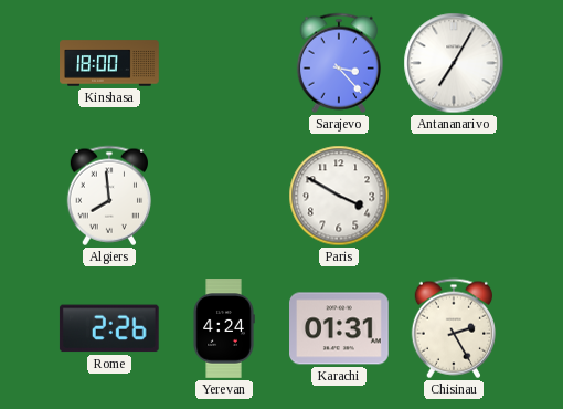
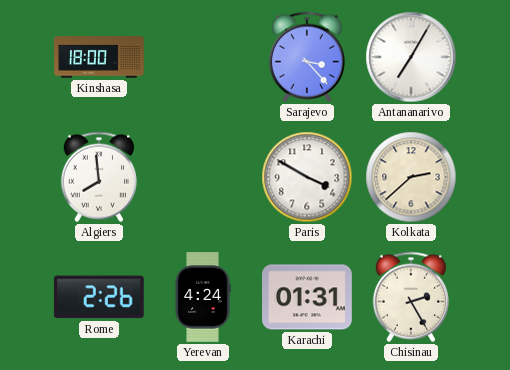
Kolkata: none -> 2:38
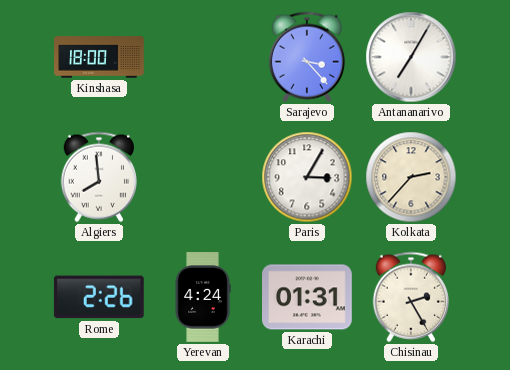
Paris: 3:50 -> 3:05
Kolkata: 2:38 -> 2:37
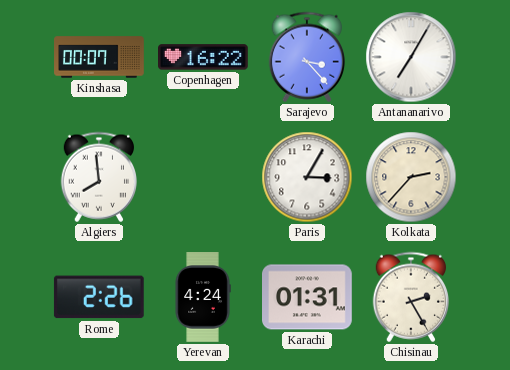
Kinshasa: 18:00 -> 00:07
Copenhagen: none -> 16:22
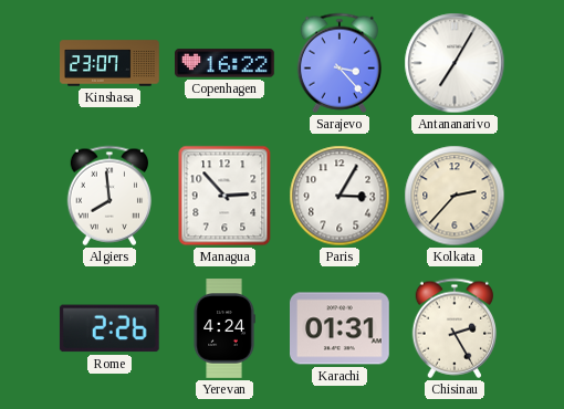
Kinshasa: 00:07 -> 23:07
Managua: none -> 2:53
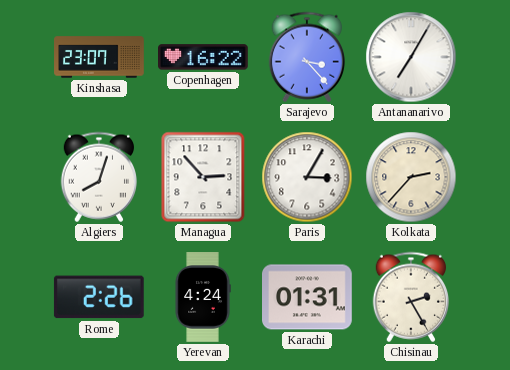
Algiers: 7:59 -> 8:03
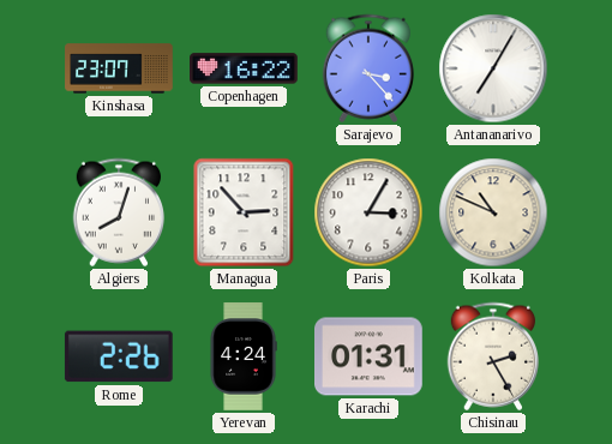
Kolkata: 2:37 -> 10:49
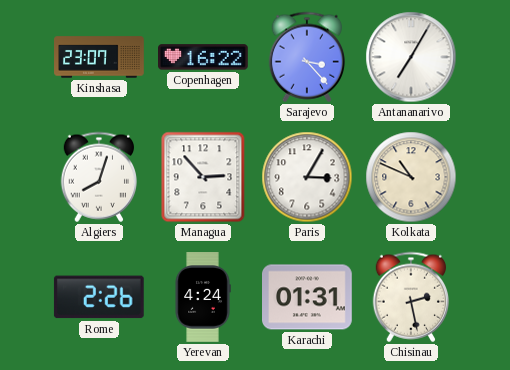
Chisinau: 2:25 -> 2:28
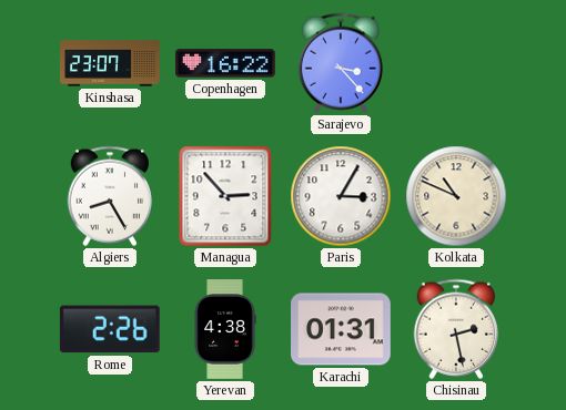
Antananarivo: 7:05 -> none
Algiers: 8:03 -> 8:25
Yerevan: 4:24 -> 4:38
